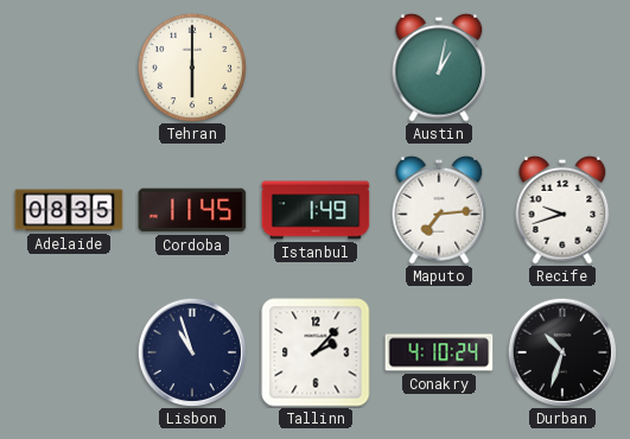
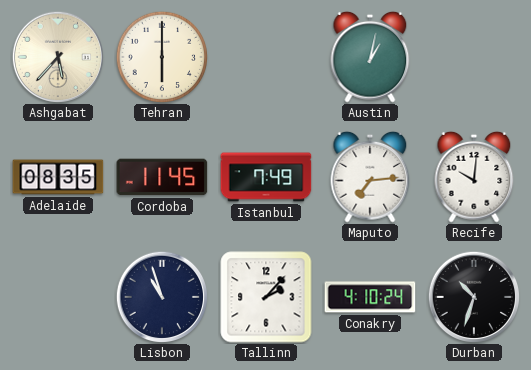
Ashgabat: none -> 5:37
Istanbul: 1:49 -> 7:49
Recife: 9:42 -> 10:01
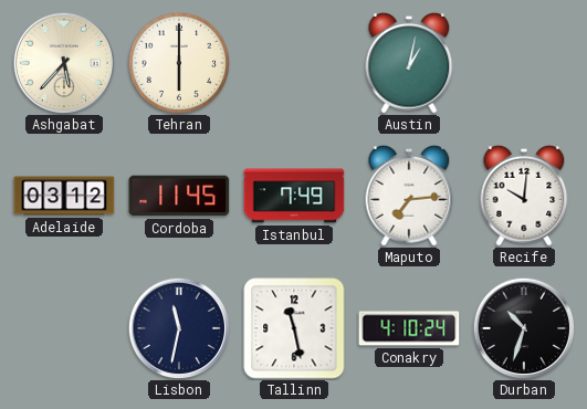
Adelaide: 08:35 -> 03:12
Lisbon: 10:57 -> 11:32
Tallinn: 2:07 -> 11:28
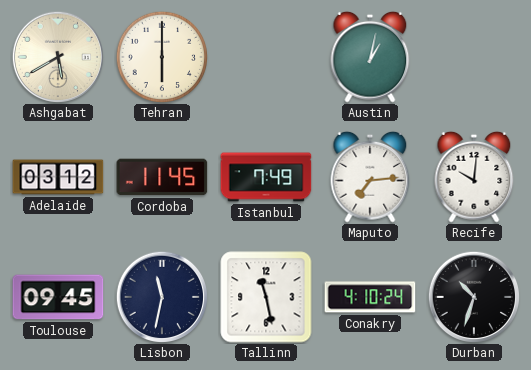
Ashgabat: 5:37 -> 5:40
Toulouse: none -> 09:45
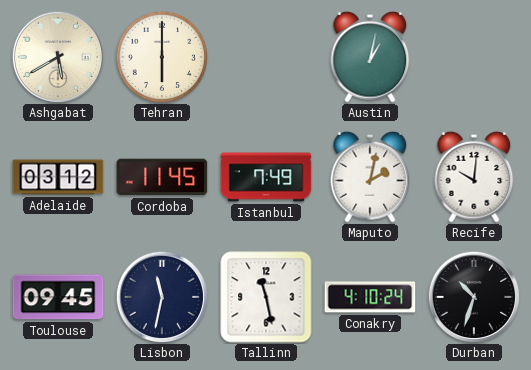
Maputo: 7:14 -> 2:02
